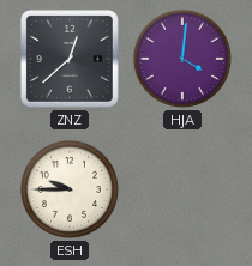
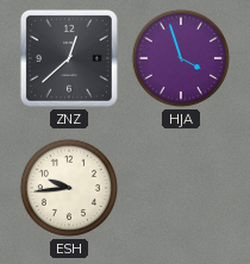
HJA: 4:01 -> 3:57
ESH: 9:45 -> 9:44
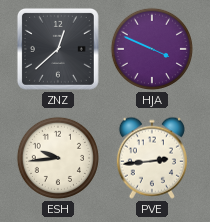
HJA: 3:57 -> 3:49
PVE: none -> 2:44
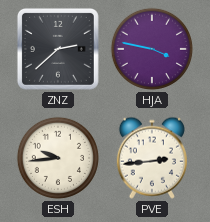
ZNZ: 12:38 -> 2:38
HJA: 3:49 -> 3:47
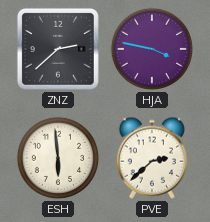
ESH: 9:44 -> 5:59
PVE: 2:44 -> 2:38
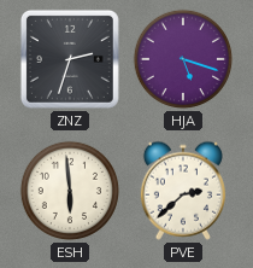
ZNZ: 2:38 -> 2:33
HJA: 3:47 -> 5:18
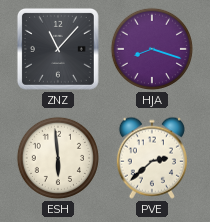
ZNZ: 2:33 -> 11:07
HJA: 5:18 -> 8:18
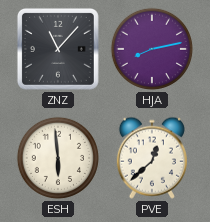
HJA: 8:18 -> 8:13
PVE: 2:38 -> 12:38
